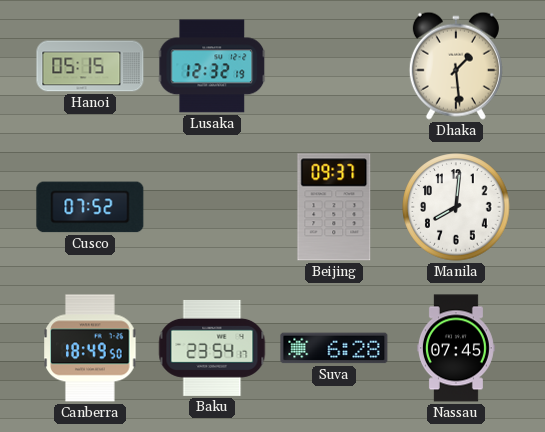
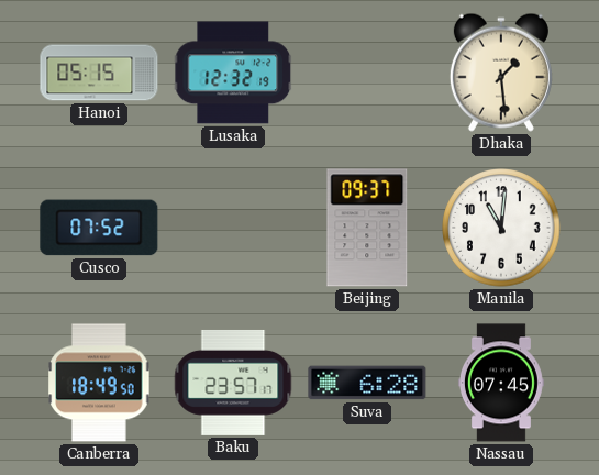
Manila: 8:01 -> 11:01
Baku: 23:54 -> 23:57
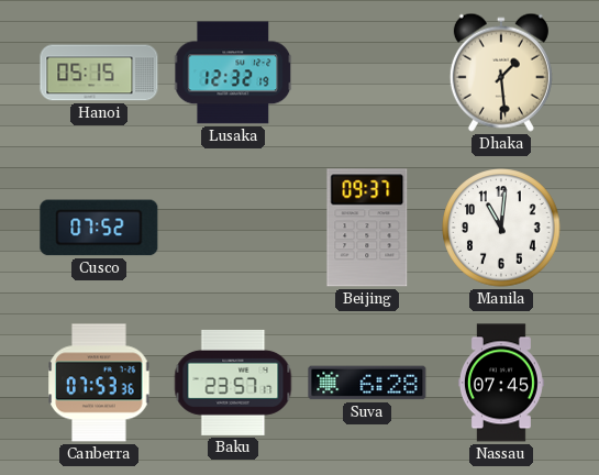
Canberra: 18:49 -> 07:53
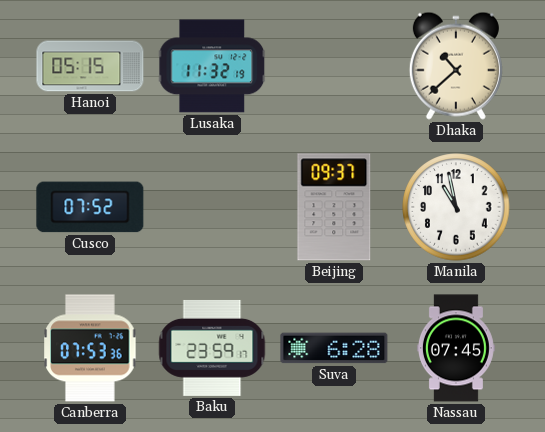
Lusaka: 12:32 -> 11:32
Dhaka: 1:29 -> 10:38
Manila: 11:01 -> 10:58
Baku: 23:57 -> 23:59
